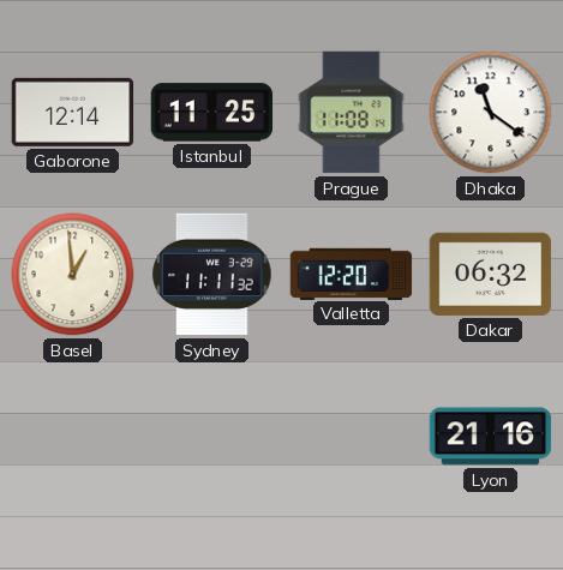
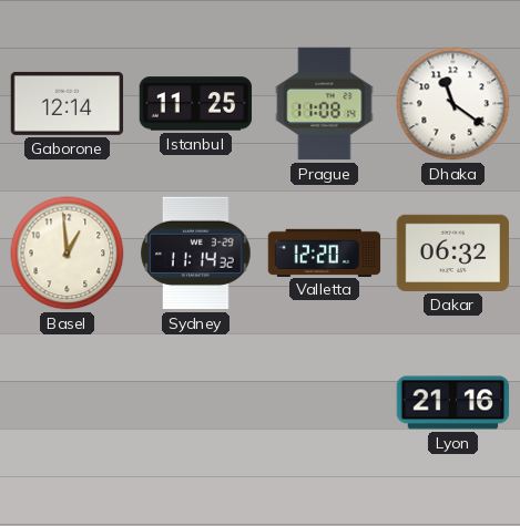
Sydney: 11:11 -> 11:14
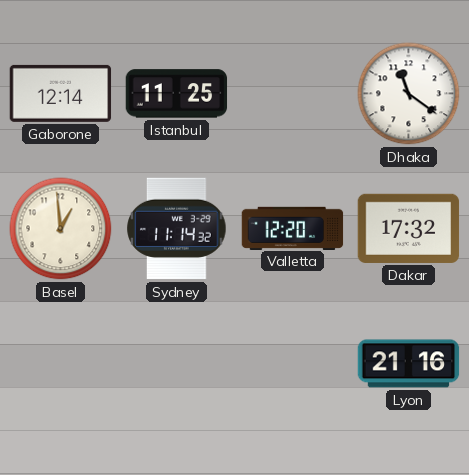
Prague: 11:08 -> none
Dakar: 06:32 -> 17:32
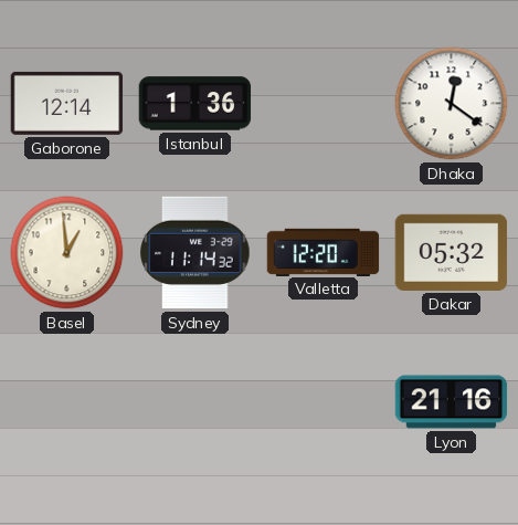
Istanbul: 11:25 -> 1:36
Dhaka: 11:21 -> 12:21
Dakar: 17:32 -> 05:32
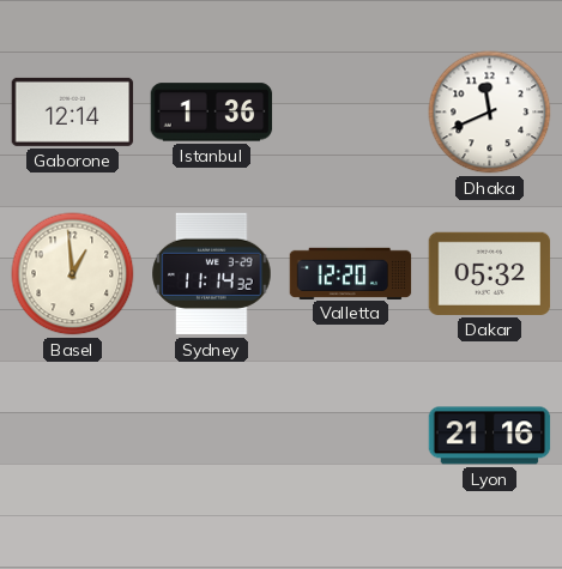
Dhaka: 12:21 -> 11:41
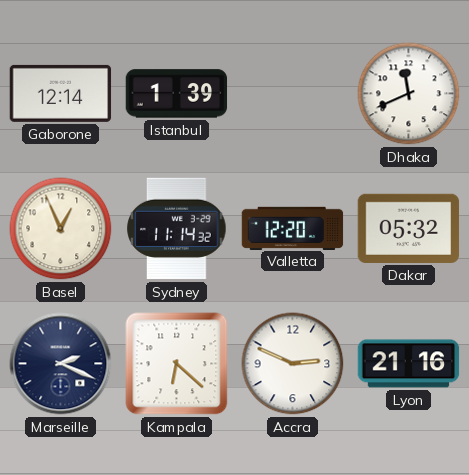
Istanbul: 1:36 -> 1:39
Basel: 12:59 -> 12:56
Marseille: none -> 2:19
Kampala: none -> 6:22
Accra: none -> 2:49
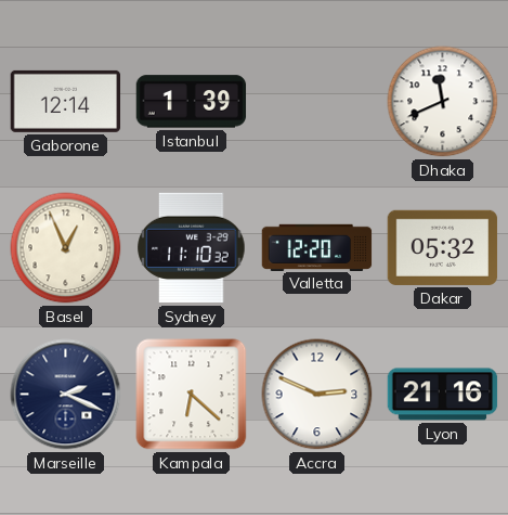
Sydney: 11:14 -> 11:10
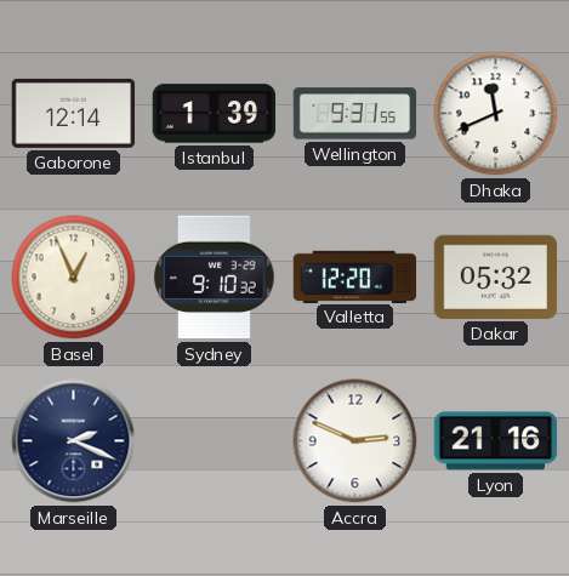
Wellington: none -> 9:31
Sydney: 11:10 -> 9:10
Kampala: 6:22 -> none
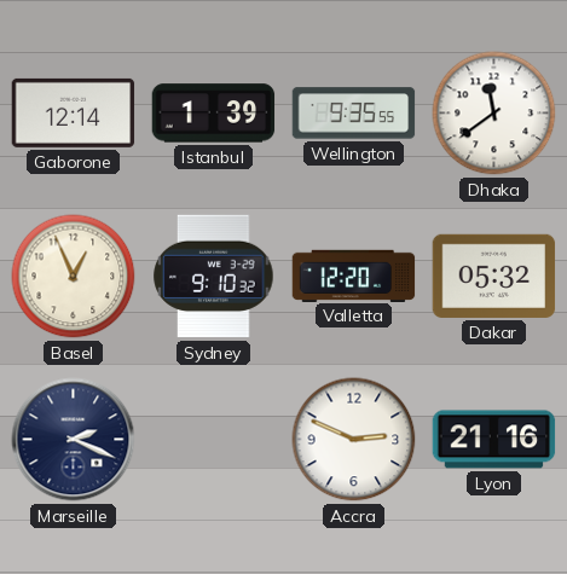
Wellington: 9:31 -> 9:35
Dhaka: 11:41 -> 11:39
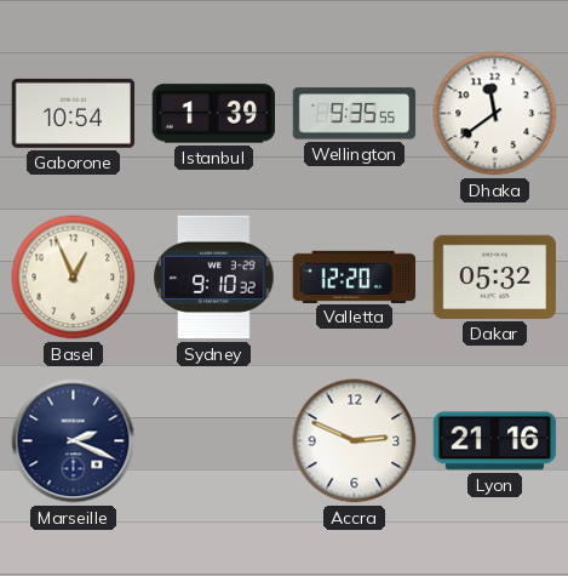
Gaborone: 12:14 -> 10:54
